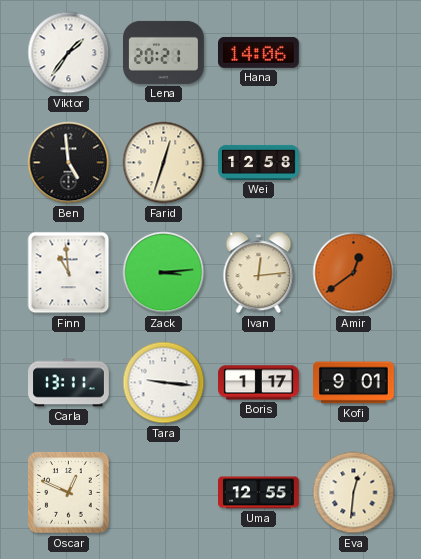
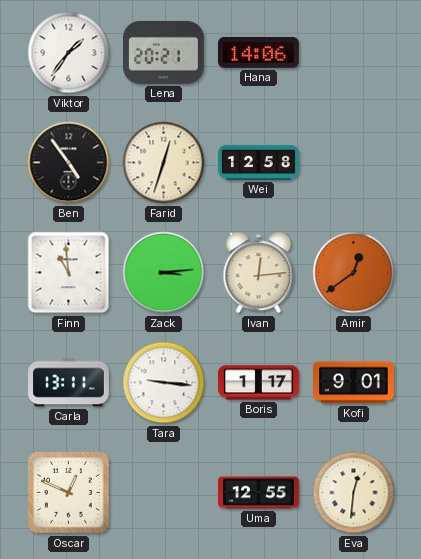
Ben: 4:59 -> 4:54
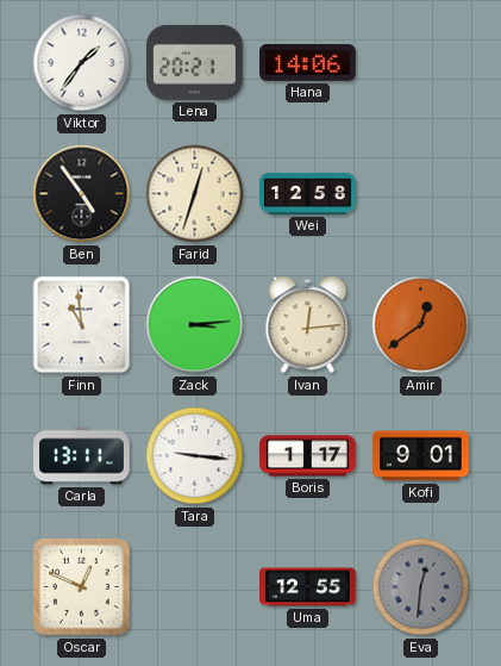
Eva dial: cream -> grey
